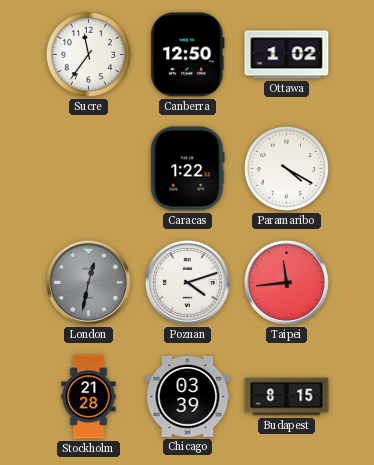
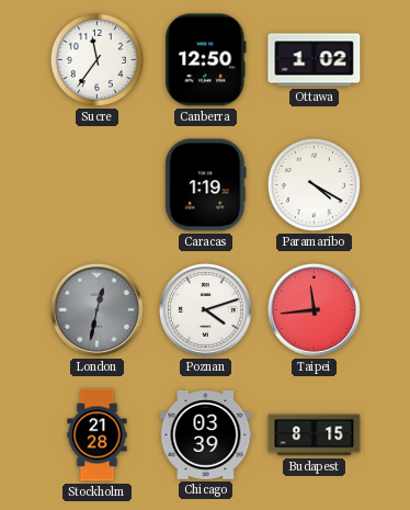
Caracas: 1:22 -> 1:19
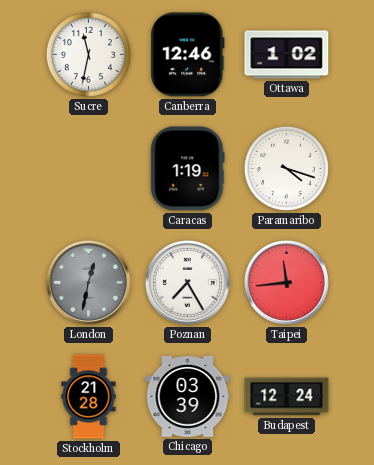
Sucre: 11:36 -> 11:32
Canberra: 12:50 -> 12:46
Paramaribo: 4:20 -> 4:18
Poznan: 4:12 -> 7:25
Budapest: 8:15 -> 12:24
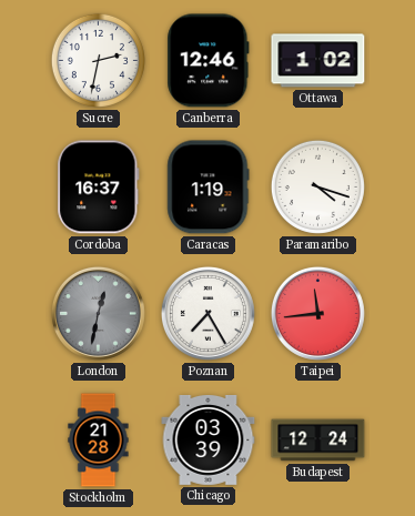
Sucre: 11:32 -> 2:32
Cordoba: none -> 16:37
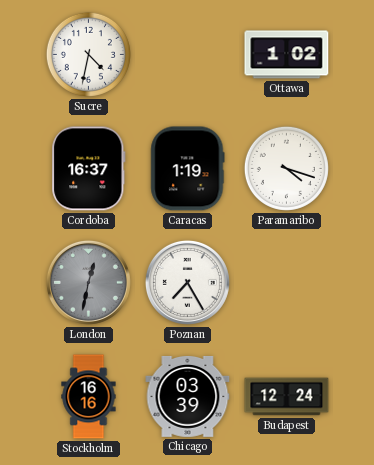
Sucre: 2:32 -> 4:32
Canberra: 12:46 -> none
Taipei: 11:44 -> none
Stockholm: 21:28 -> 16:16
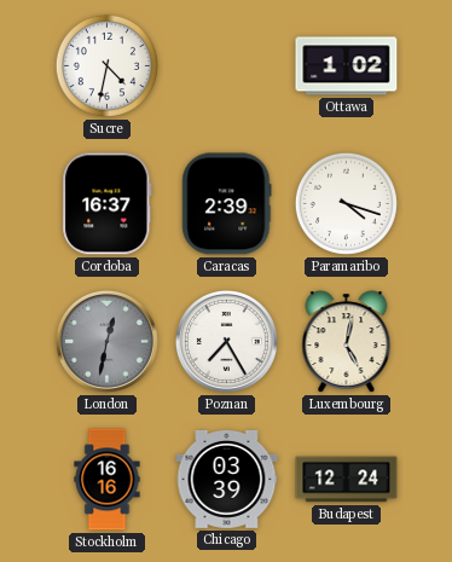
Caracas: 1:19 -> 2:39
Luxembourg: none -> 5:02
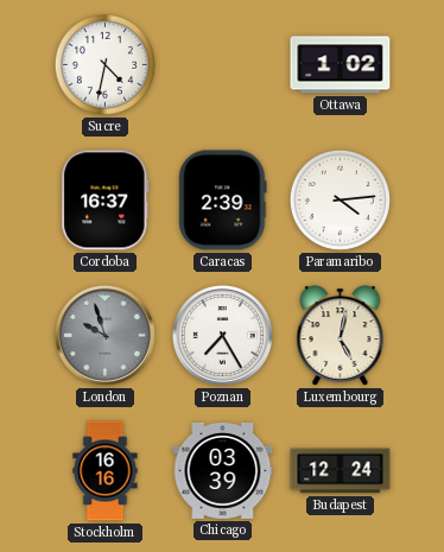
Paramaribo: 4:18 -> 4:14
London: 12:32 -> 9:57
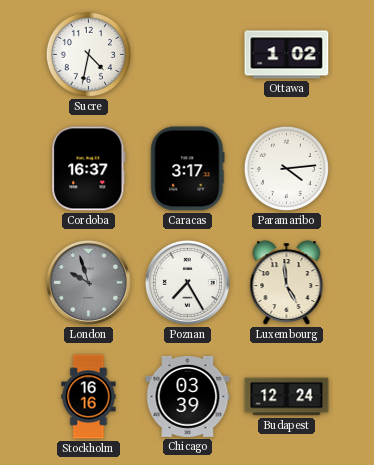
Caracas: 2:39 -> 3:17
Luxembourg: 5:02 -> 4:59
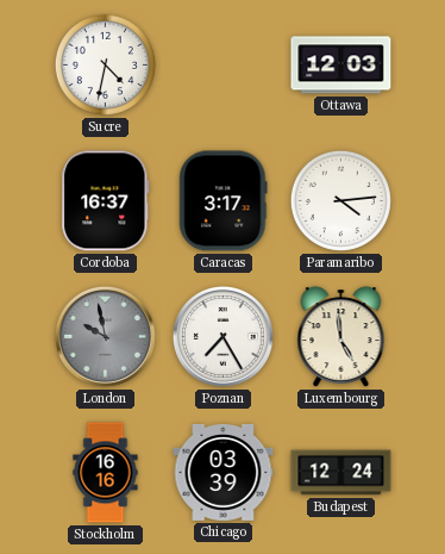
Ottawa: 1:02 -> 12:03
London: 9:57 -> 9:58
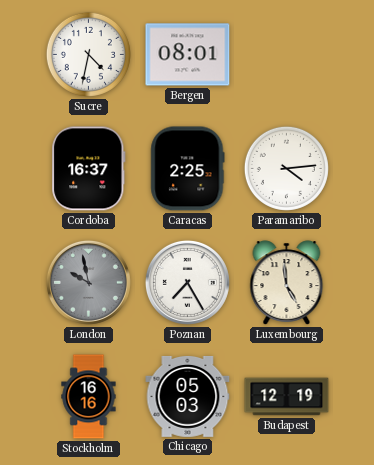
Bergen: none -> 08:01
Ottawa: 12:03 -> none
Caracas: 3:17 -> 2:25
Chicago: 03:39 -> 05:03
Budapest: 12:24 -> 12:19
